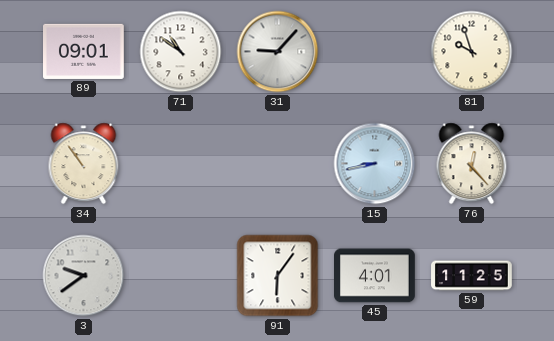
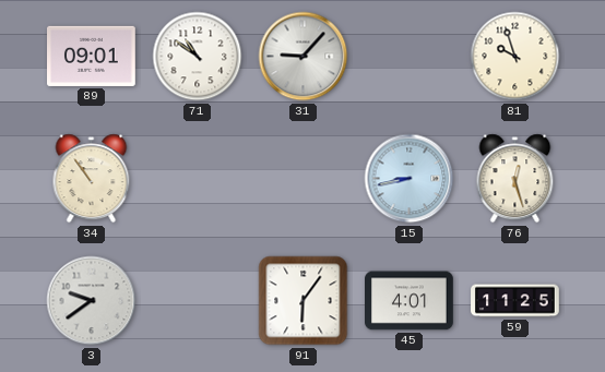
76: 12:23 -> 12:27
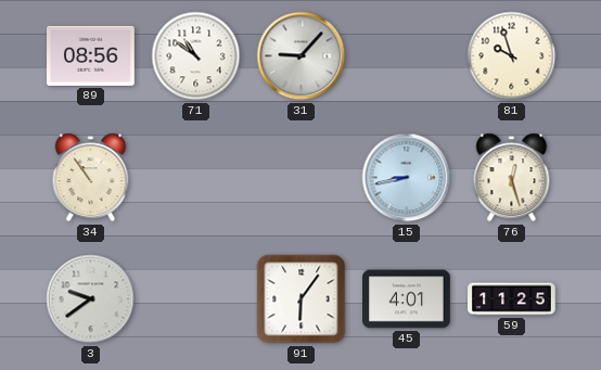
89: 09:01 -> 08:56
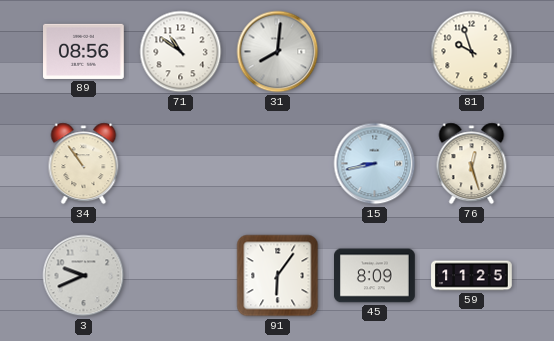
31: 9:07 -> 8:01
3: 9:39 -> 9:41
45: 4:01 -> 8:09
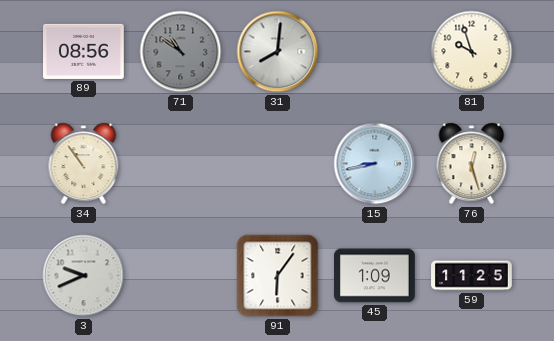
71 dial: white -> grey
45: 8:09 -> 1:09
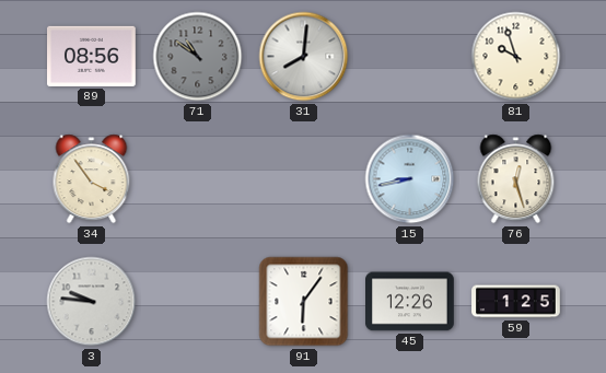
34: 10:54 -> 3:54
3: 9:41 -> 9:46
45: 1:09 -> 12:26
59: 11:25 -> 1:25
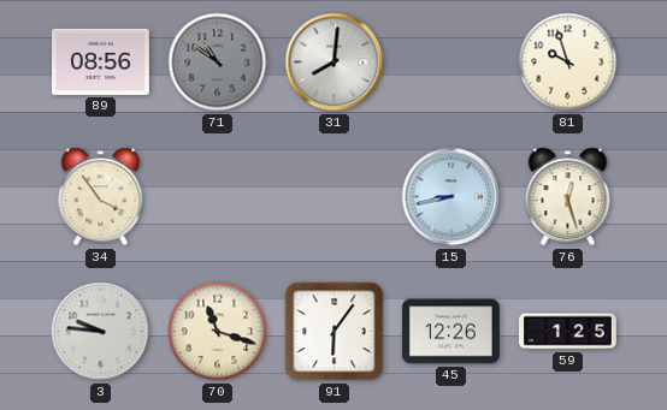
70: none -> 11:18
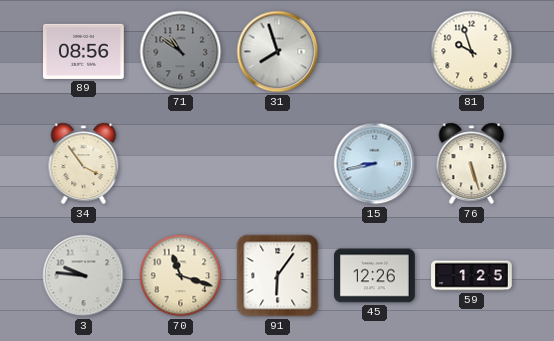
31: 8:01 -> 7:57
76: 12:27 -> 5:27
